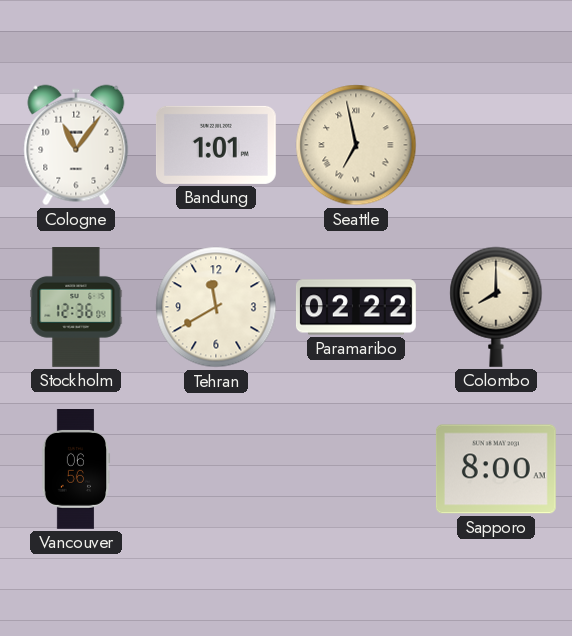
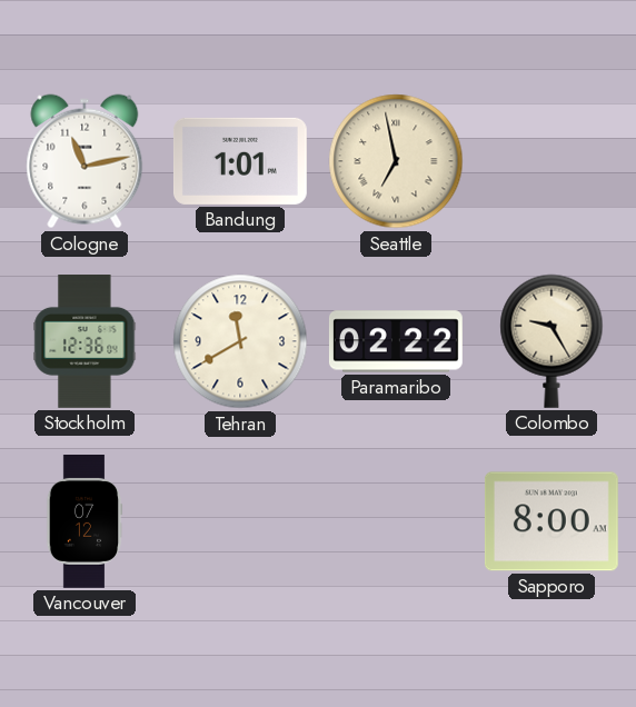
Cologne: 11:06 -> 11:13
Colombo: 8:00 -> 9:25
Vancouver: 06:56 -> 07:12
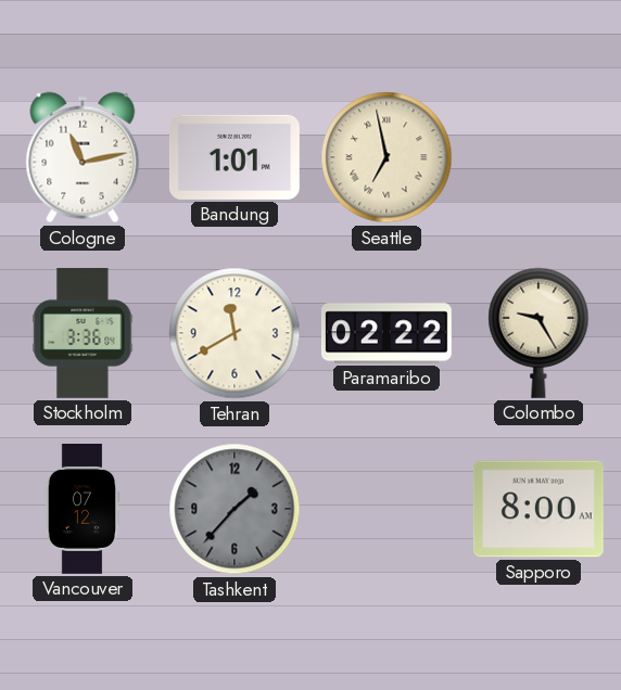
Stockholm: 12:36 -> 3:36
Tashkent: none -> 1:37
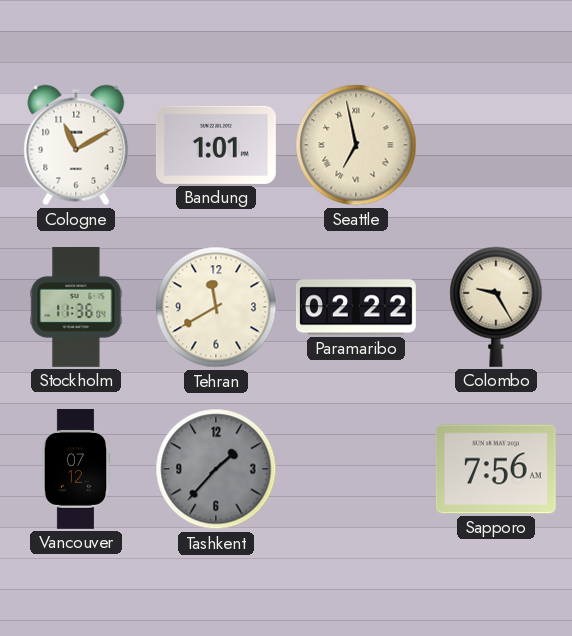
Cologne: 11:13 -> 11:10
Stockholm: 3:36 -> 11:36
Sapporo: 8:00 -> 7:56
